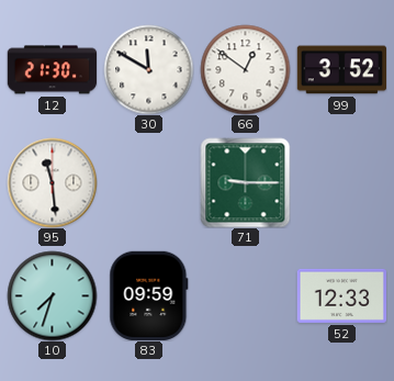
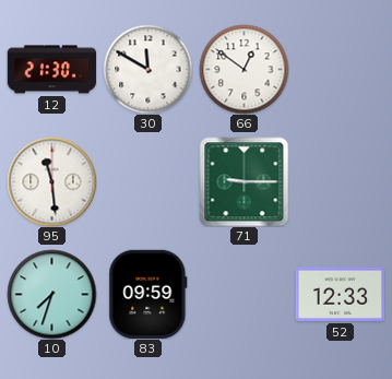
99: 3:52 -> none
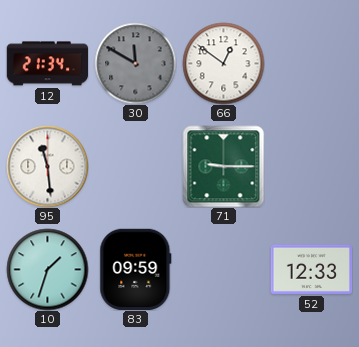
12: 21:30 -> 21:34
30 dial: white -> grey
10: 7:33 -> 1:33
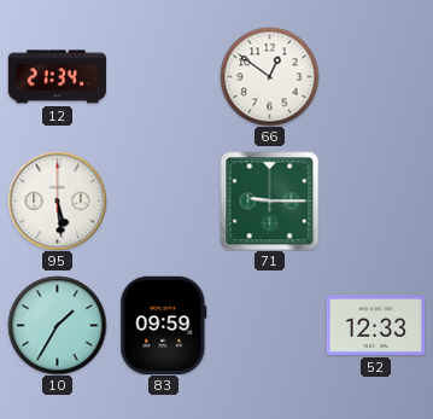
30: 11:50 -> none
95: 11:29 -> 5:29
10: 1:33 -> 1:35
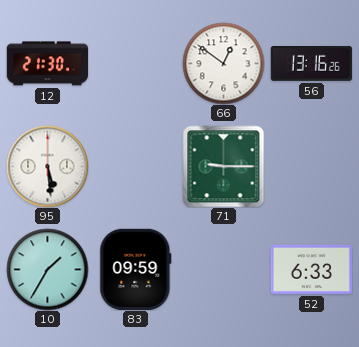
12: 21:34 -> 21:30
56: none -> 13:16
52: 12:33 -> 6:33
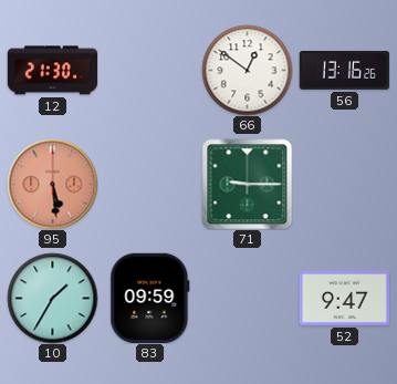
95 dial: white -> salmon
52: 6:33 -> 9:47
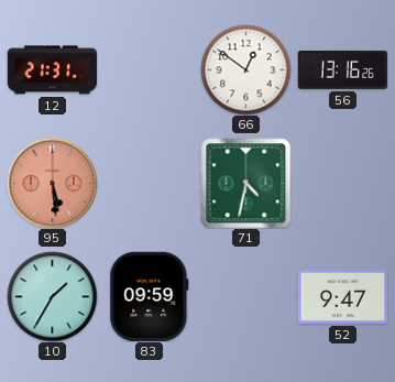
12: 21:30 -> 21:31
71: 9:15 -> 4:32
